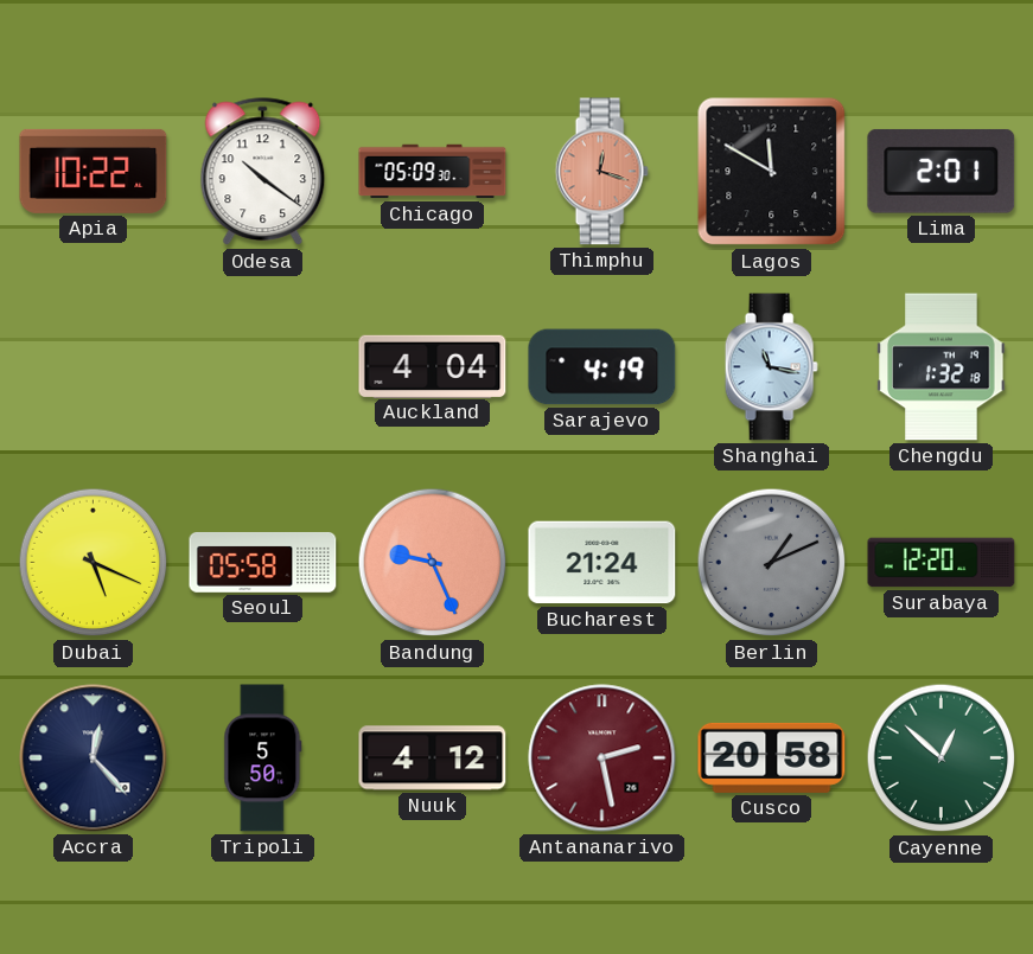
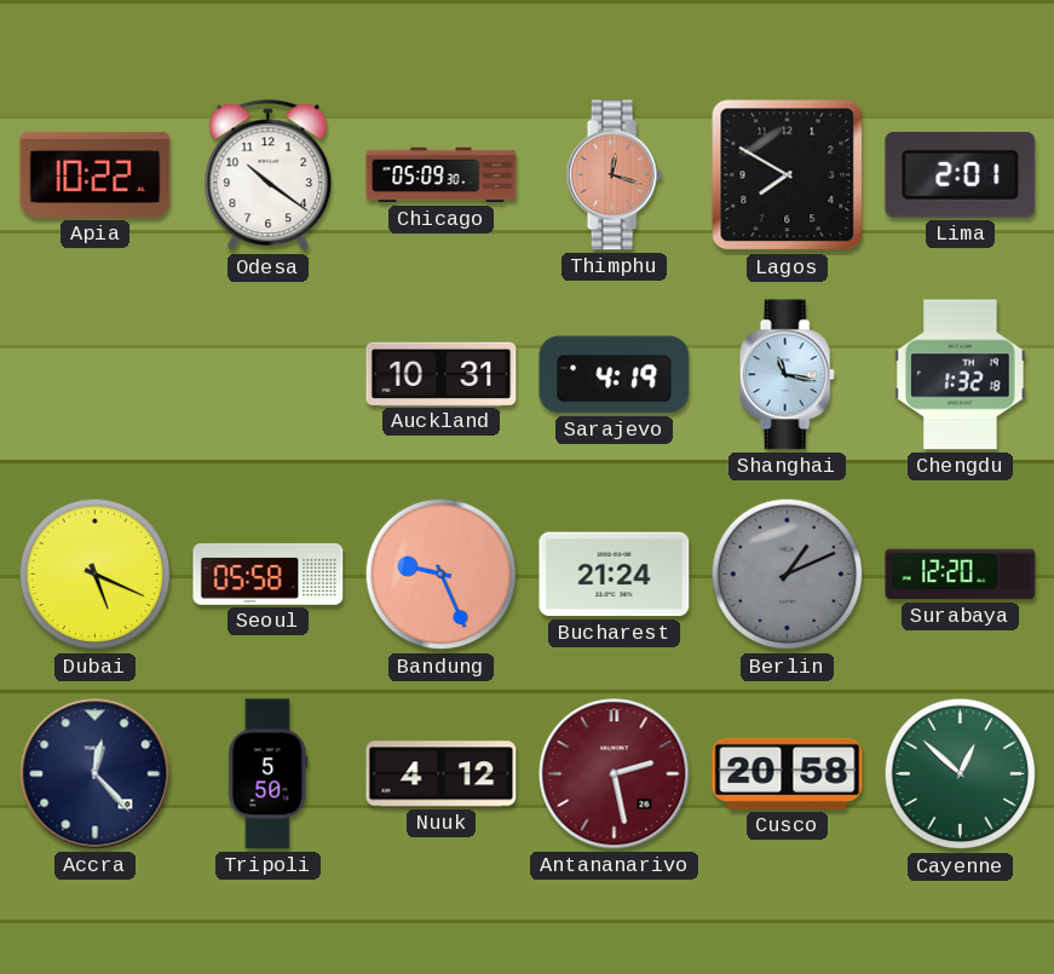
Lagos: 11:50 -> 7:50
Auckland: 4:04 -> 10:31
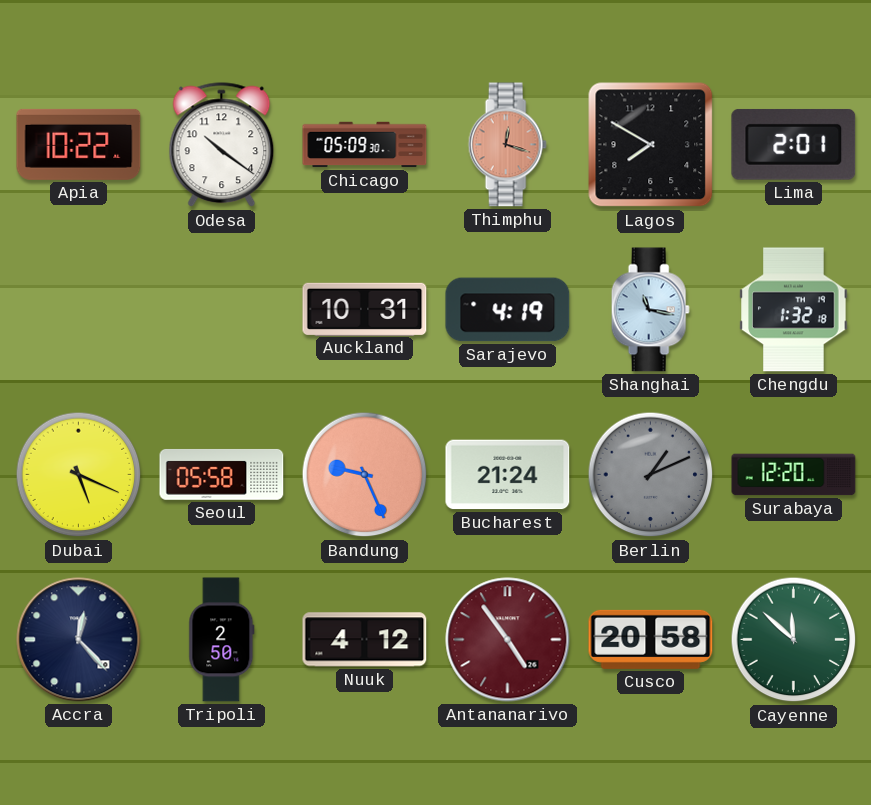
Tripoli: 5:50 -> 2:50
Antananarivo: 2:28 -> 4:54
Cayenne: 12:52 -> 11:52
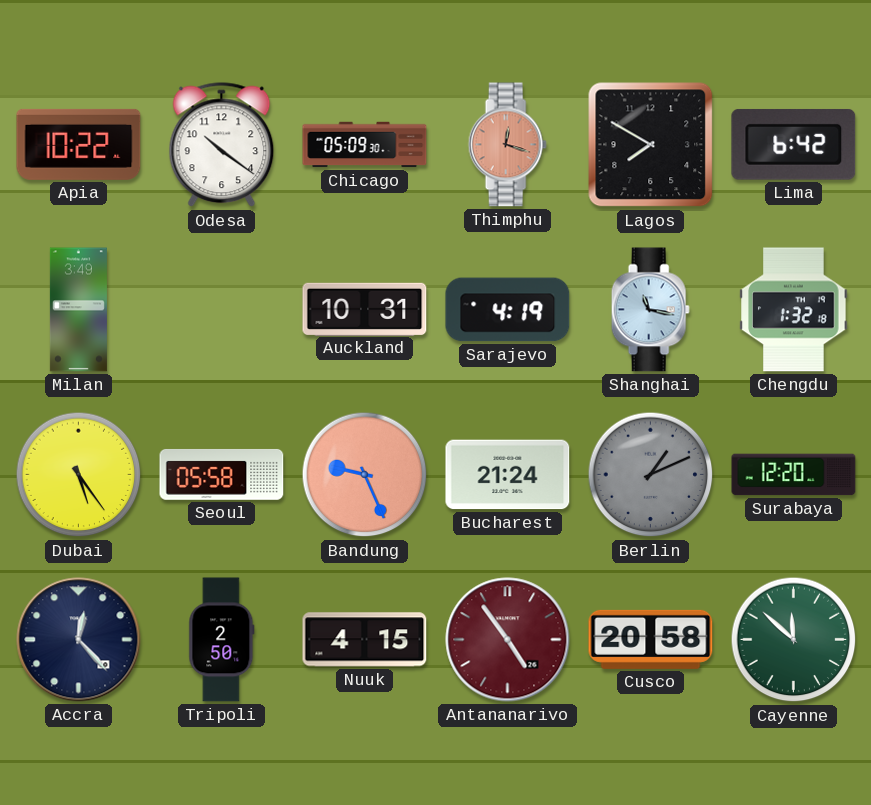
Lima: 2:01 -> 6:42
Milan: none -> 3:49
Dubai: 5:19 -> 5:24
Nuuk: 4:12 -> 4:15
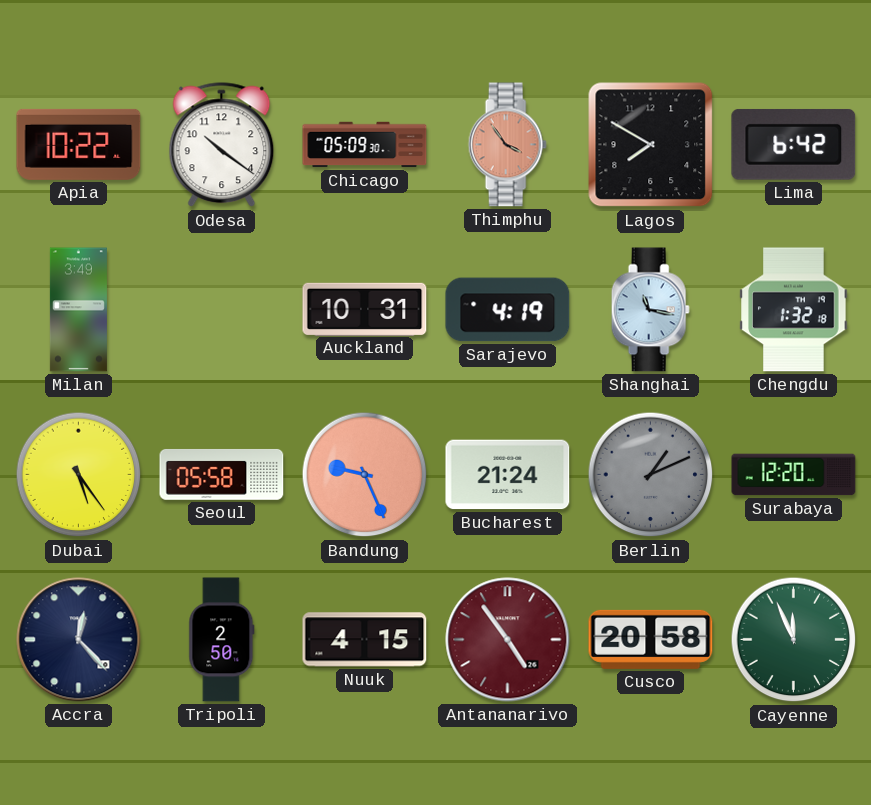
Thimphu: 12:18 -> 3:54
Cayenne: 11:52 -> 11:56
